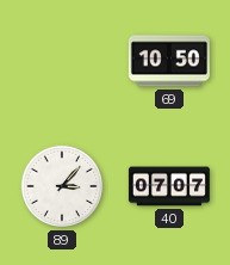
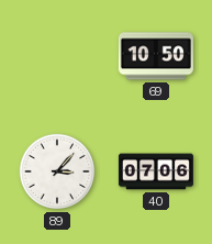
40: 07:07 -> 07:06
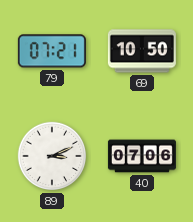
79: none -> 07:21
89: 3:07 -> 3:11
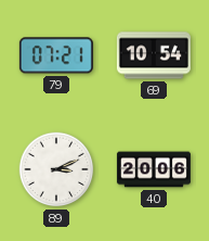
69: 10:50 -> 10:54
40: 07:06 -> 20:06
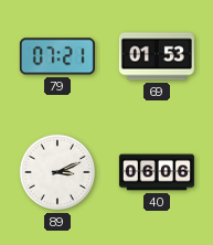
69: 10:54 -> 01:53
40: 20:06 -> 06:06
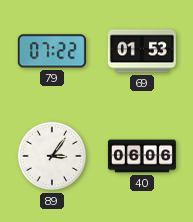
79: 07:21 -> 07:22
89: 3:11 -> 3:06
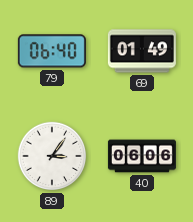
79: 07:22 -> 06:40
69: 01:53 -> 01:49
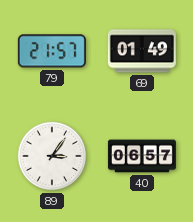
79: 06:40 -> 21:57
40: 06:06 -> 06:57
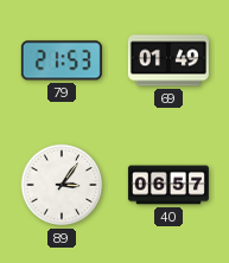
79: 21:57 -> 21:53
